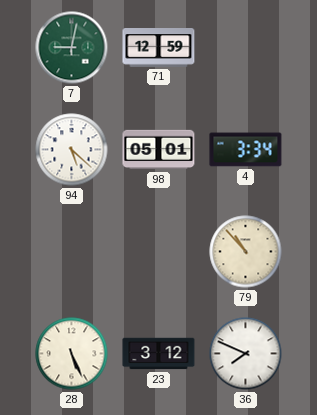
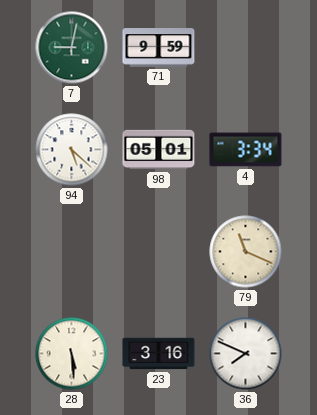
71: 12:59 -> 9:59
79: 10:53 -> 11:19
28: 5:26 -> 5:29
23: 3:12 -> 3:16
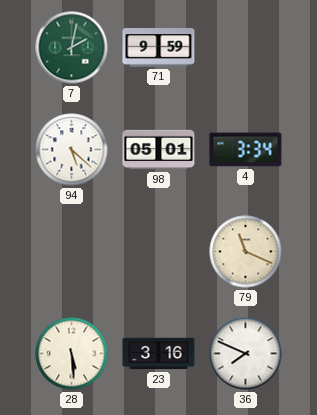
7: 9:02 -> 2:02
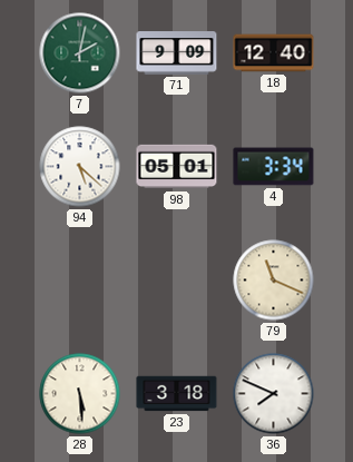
71: 9:59 -> 9:09
18: none -> 12:40
23: 3:16 -> 3:18
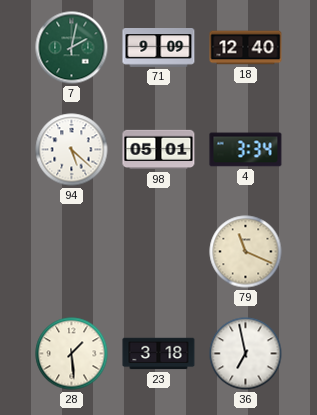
28: 5:29 -> 1:29
36: 7:49 -> 6:58
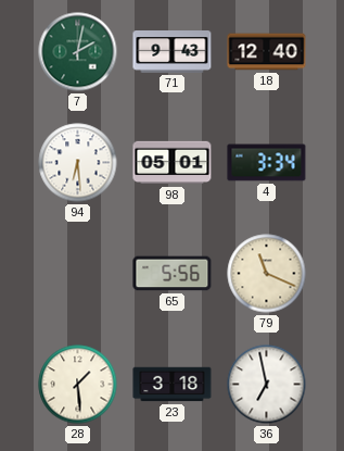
71: 9:09 -> 9:43
94: 5:22 -> 6:29
65: none -> 5:56
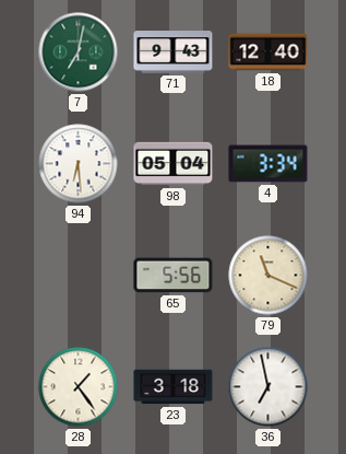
7: 2:02 -> 7:02
98: 05:01 -> 05:04
28: 1:29 -> 1:24
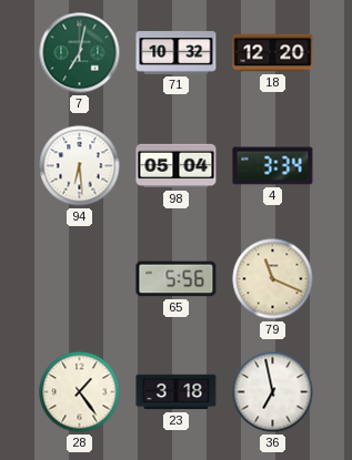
71: 9:43 -> 10:32
18: 12:40 -> 12:20
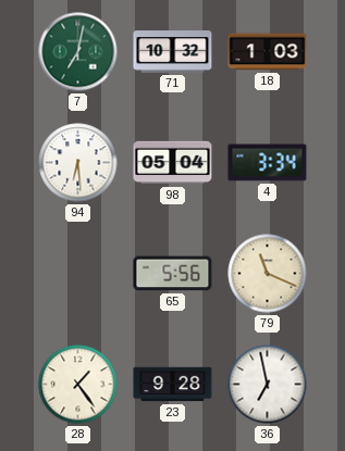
18: 12:20 -> 1:03
23: 3:18 -> 9:28
